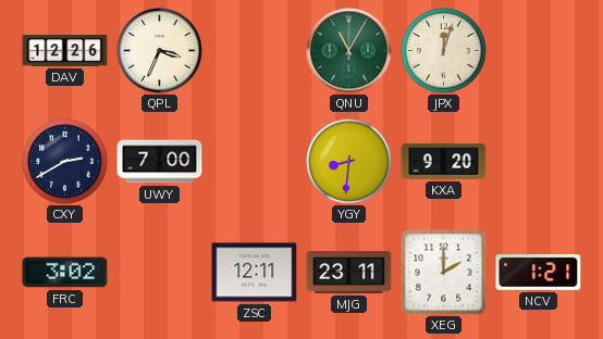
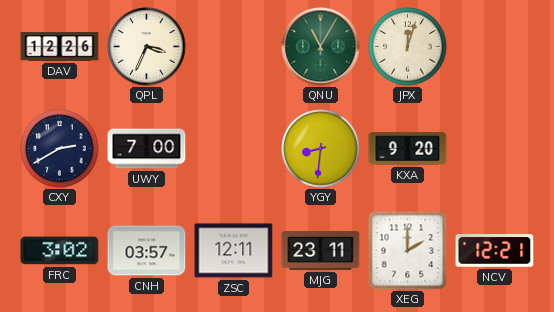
CNH: none -> 03:57
NCV: 1:21 -> 12:21
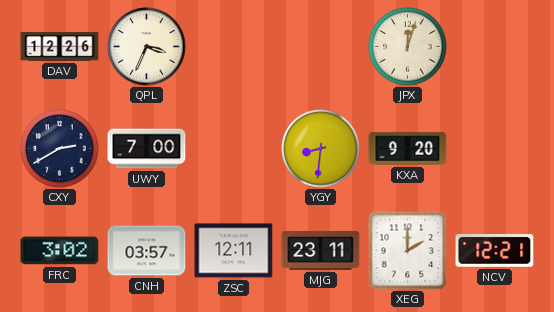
QNU: 11:05 -> none
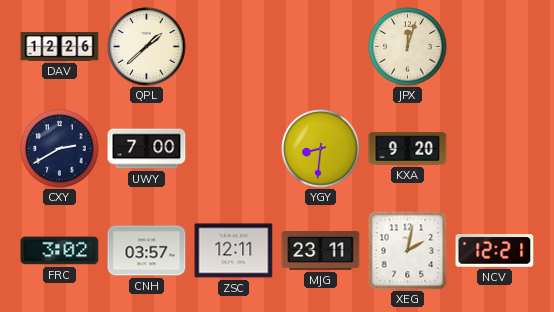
QPL: 3:34 -> 1:38
XEG: 2:00 -> 2:02
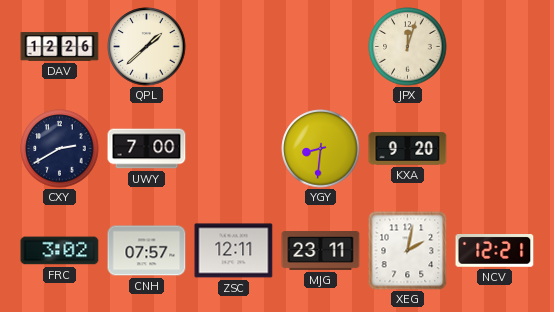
CNH: 03:57 -> 07:57
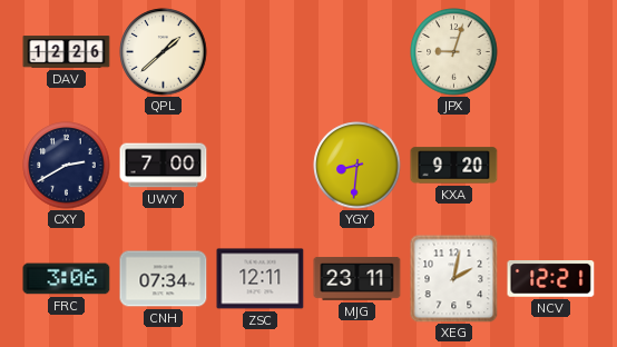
JPX: 12:03 -> 9:03
FRC: 3:02 -> 3:06
CNH: 07:57 -> 07:34
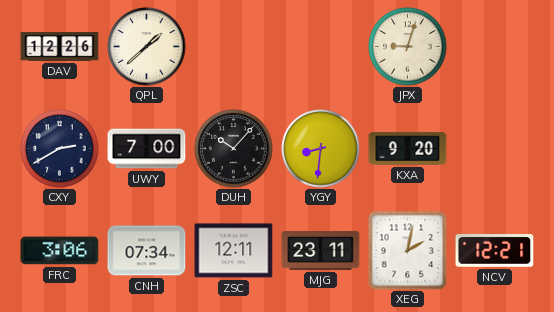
DUH: none -> 10:07
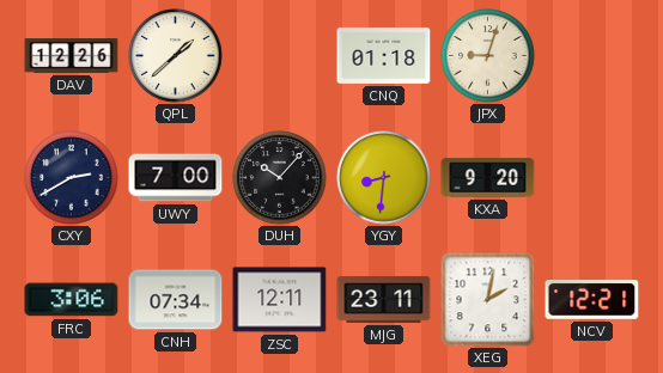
CNQ: none -> 01:18
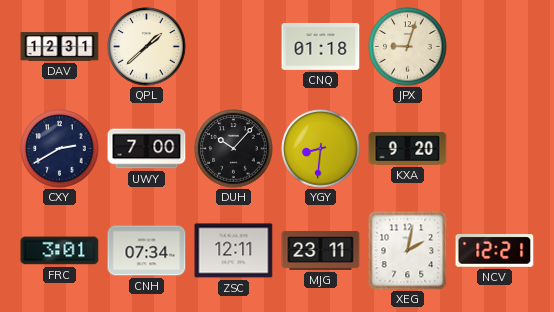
DAV: 12:26 -> 12:31
FRC: 3:06 -> 3:01
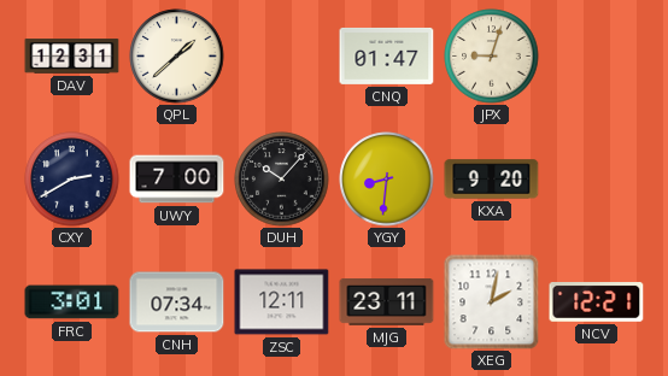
CNQ: 01:18 -> 01:47
